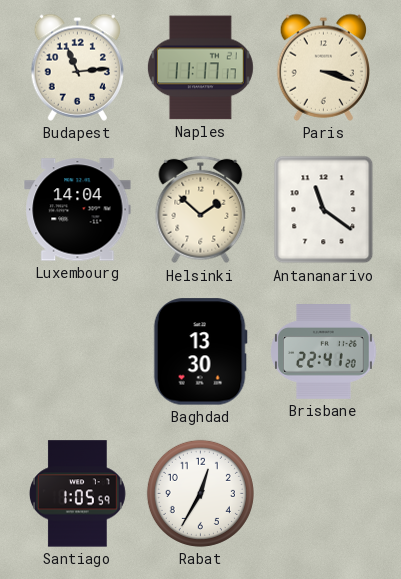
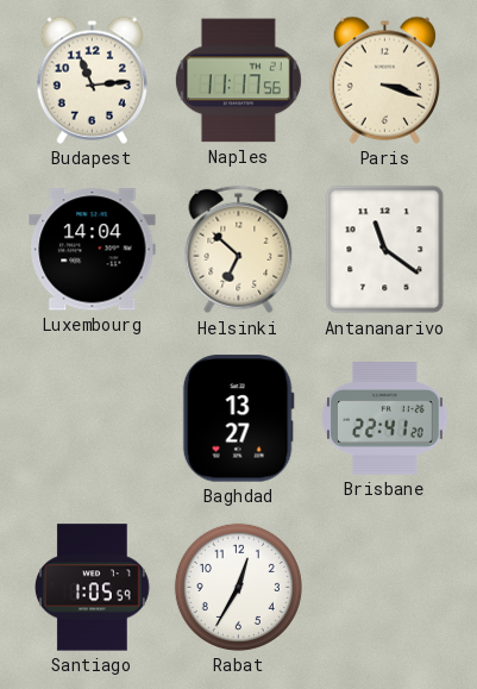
Naples: 11:17:17 -> 11:17:56
Helsinki: 1:52 -> 6:52
Baghdad: 13:30 -> 13:27
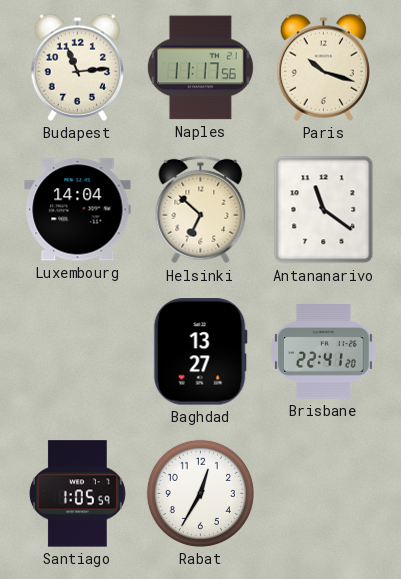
Paris: 3:18 -> 10:18
